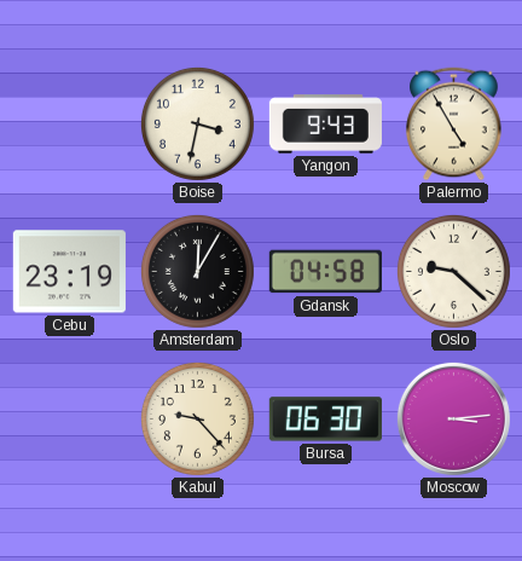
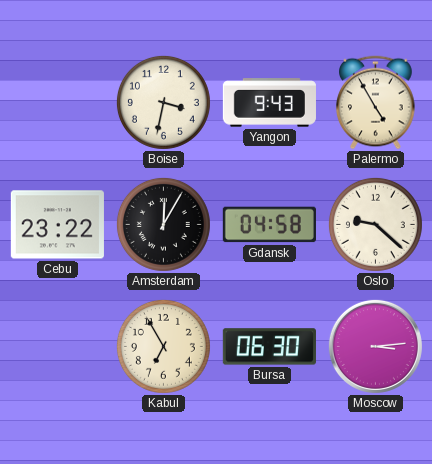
Cebu: 23:19 -> 23:22
Kabul: 9:23 -> 6:55
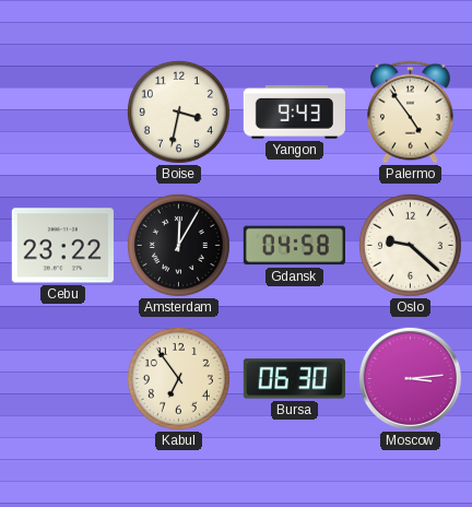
Palermo: 4:55 -> 4:54
Kabul: 6:55 -> 6:54
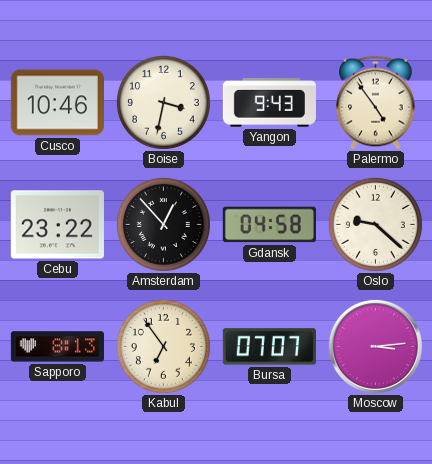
Cusco: none -> 10:46
Amsterdam: 12:05 -> 12:53
Sapporo: none -> 8:13
Bursa: 06:30 -> 07:07
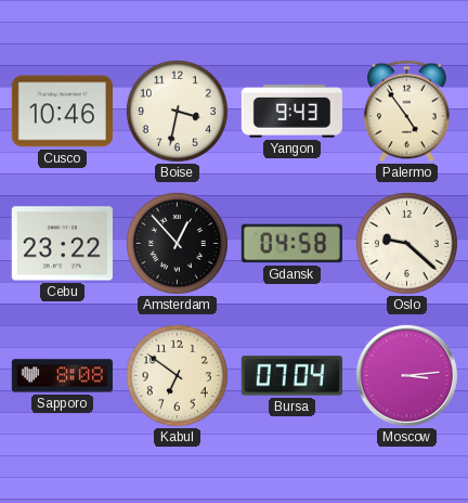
Sapporo: 8:13 -> 8:08
Kabul: 6:54 -> 6:51
Bursa: 07:07 -> 07:04
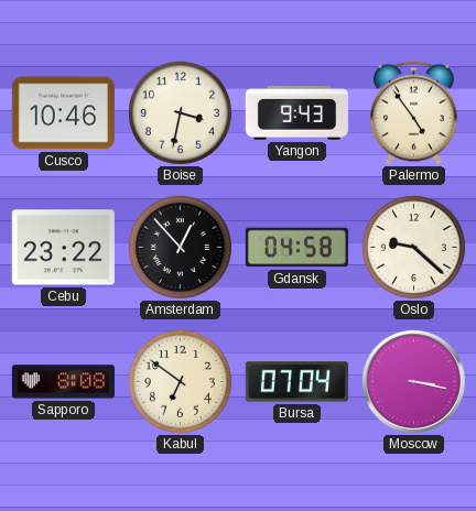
Moscow: 3:14 -> 3:17
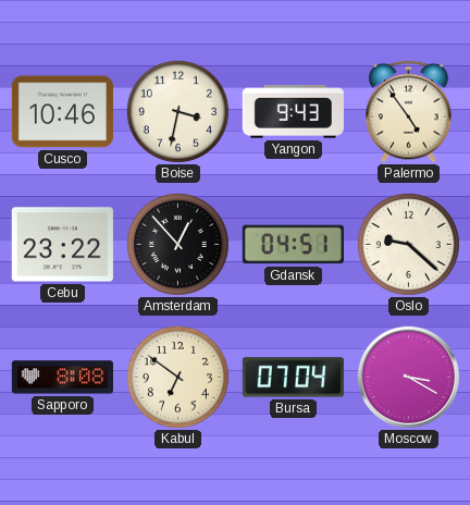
Gdansk: 04:58 -> 04:51
Moscow: 3:17 -> 3:20
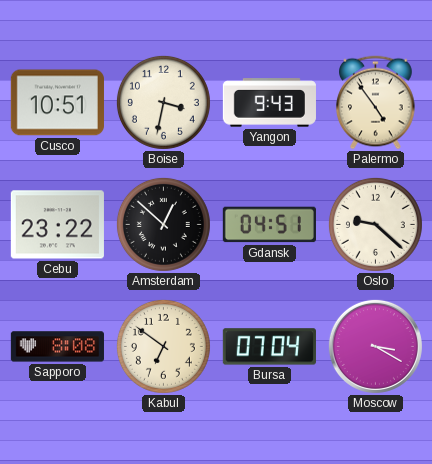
Cusco: 10:46 -> 10:51
Amsterdam: 12:53 -> 12:52
